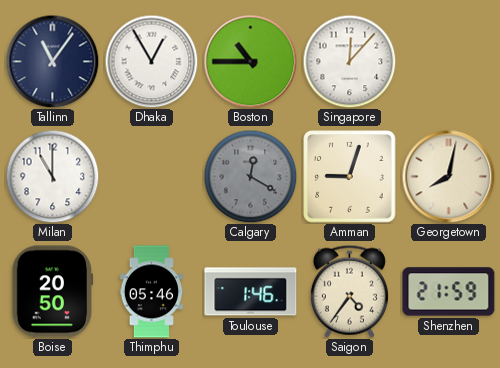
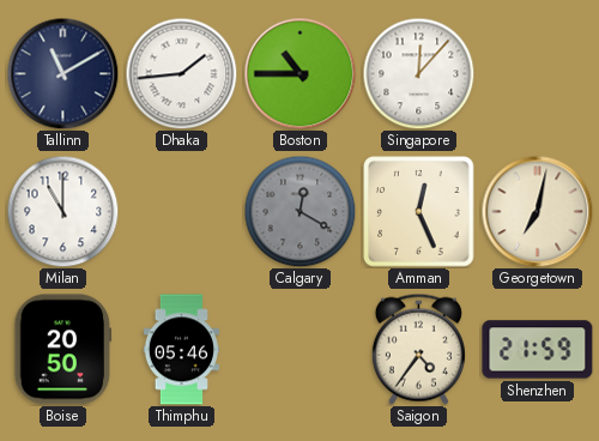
Tallinn: 11:06 -> 11:10
Dhaka: 12:55 -> 1:44
Amman: 9:03 -> 12:26
Georgetown: 8:02 -> 7:02
Toulouse: 1:46 -> none
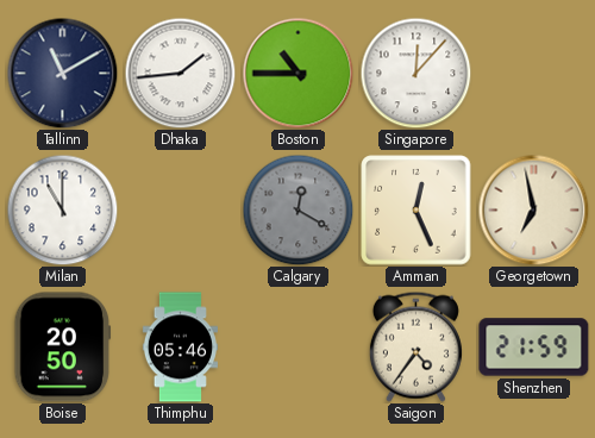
Georgetown: 7:02 -> 6:58
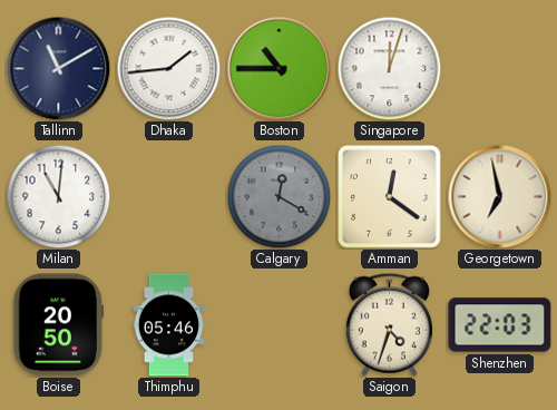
Singapore: 12:07 -> 12:03
Milan: 11:00 -> 11:01
Amman: 12:26 -> 12:21
Saigon: 4:36 -> 4:33
Shenzhen: 21:59 -> 22:03
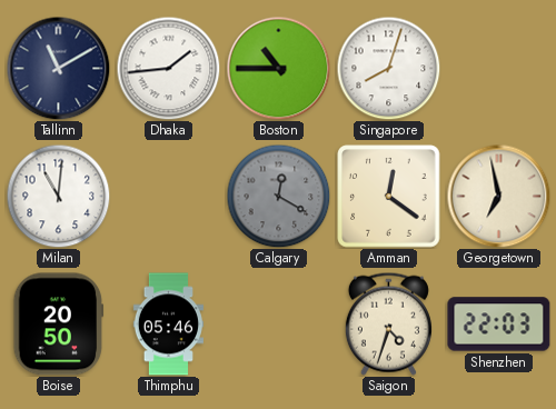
Singapore: 12:03 -> 8:03
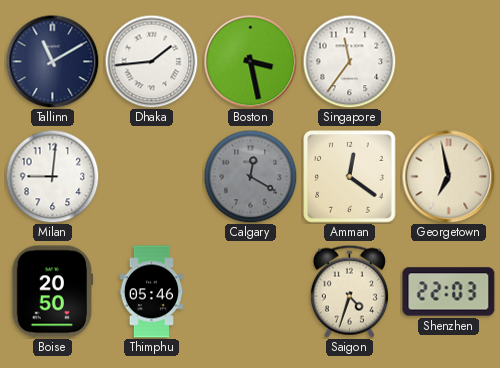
Boston: 10:45 -> 3:28
Singapore: 8:03 -> 11:36
Milan: 11:01 -> 9:01
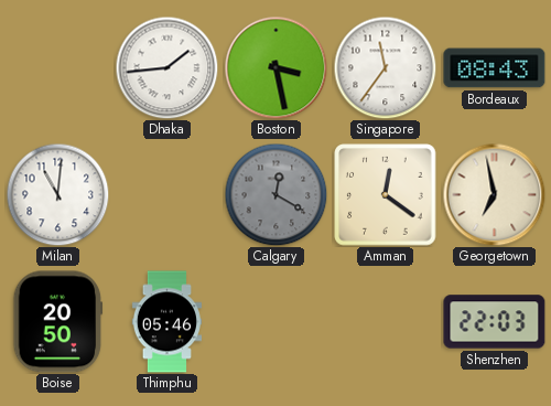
Tallinn: 11:10 -> none
Bordeaux: none -> 08:43
Milan: 9:01 -> 11:01
Saigon: 4:33 -> none
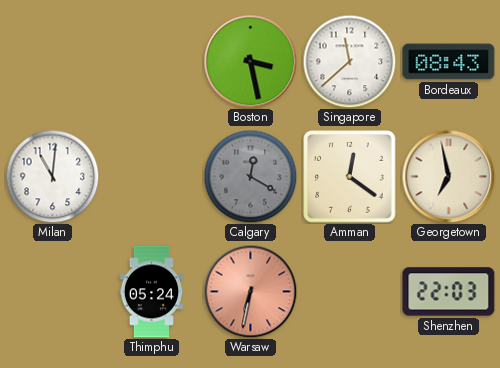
Dhaka: 1:44 -> none
Singapore: 11:36 -> 11:38
Boise: 20:50 -> none
Thimphu: 05:46 -> 05:24
Warsaw: none -> 6:32
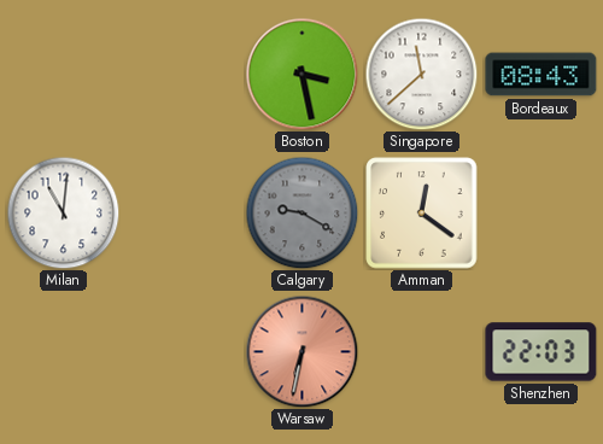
Calgary: 12:20 -> 9:20
Georgetown: 6:58 -> none
Thimphu: 05:24 -> none
